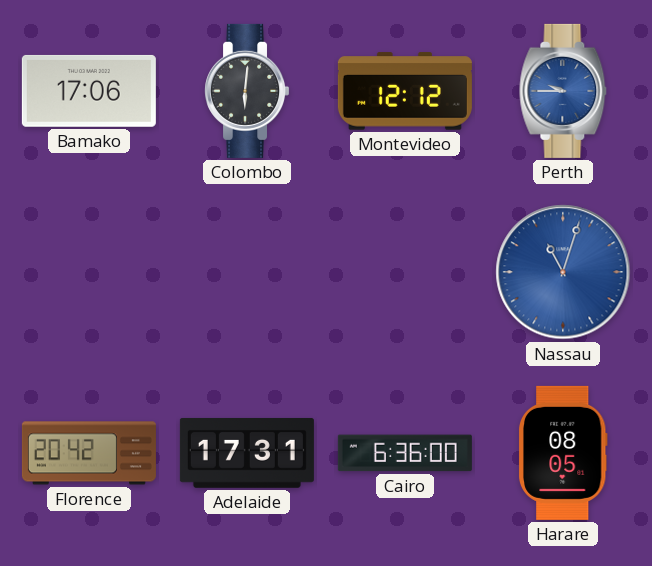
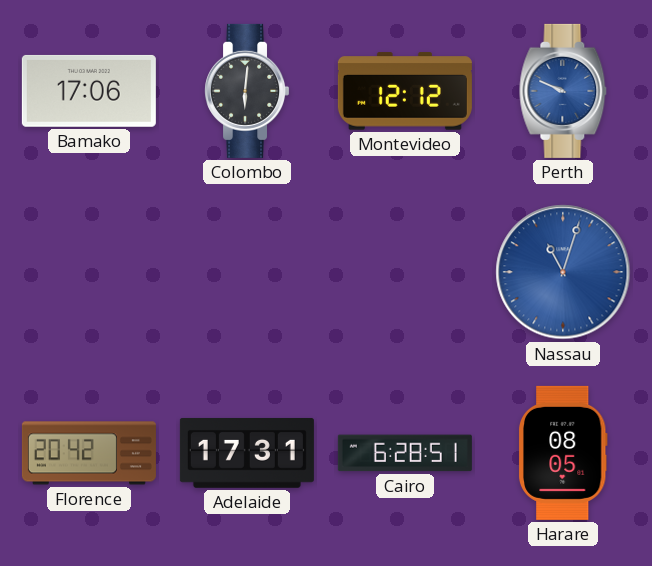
Perth: 9:45 -> 9:49
Cairo: 6:36 -> 6:28
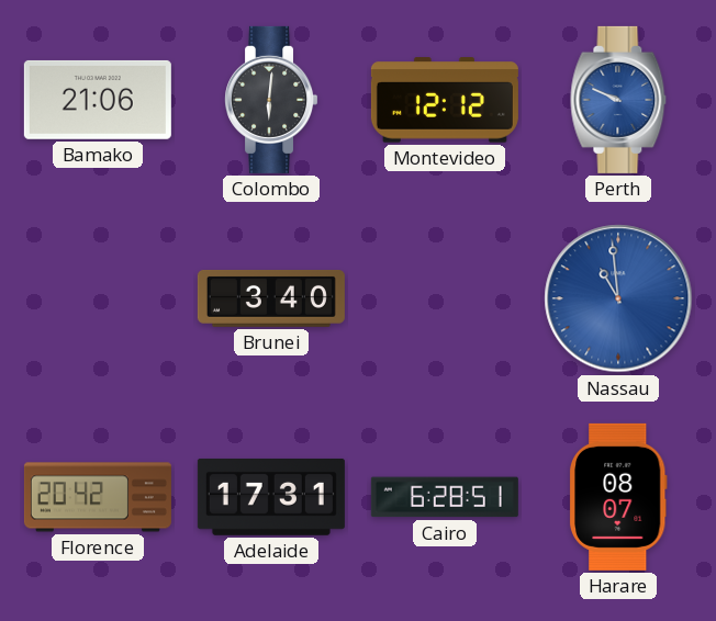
Bamako: 17:06 -> 21:06
Brunei: none -> 3:40
Nassau: 11:03 -> 10:59
Harare: 08:05 -> 08:07
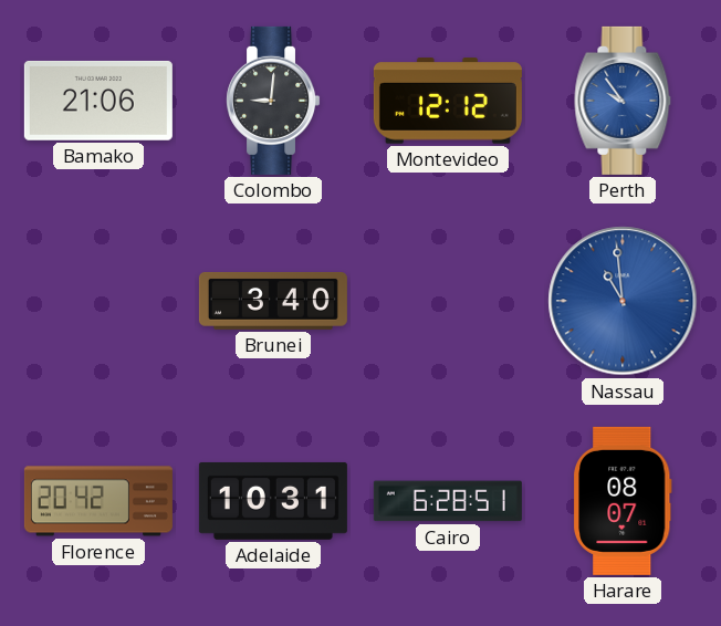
Colombo: 6:01 -> 9:01
Perth: 9:49 -> 9:54
Adelaide: 17:31 -> 10:31
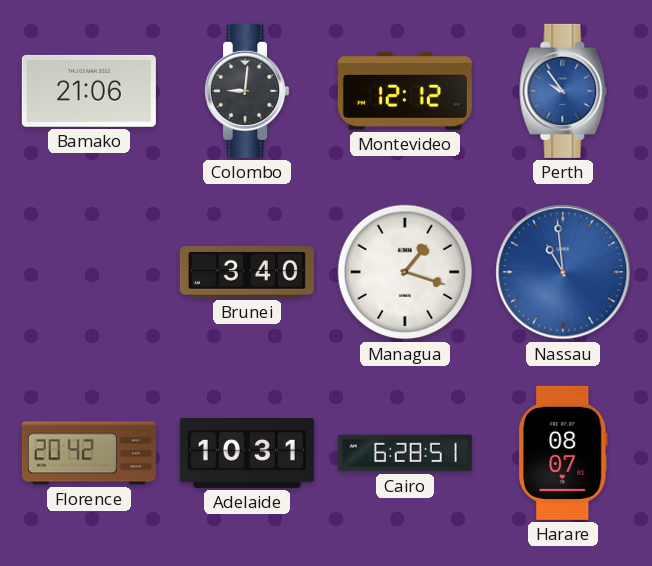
Managua: none -> 1:18
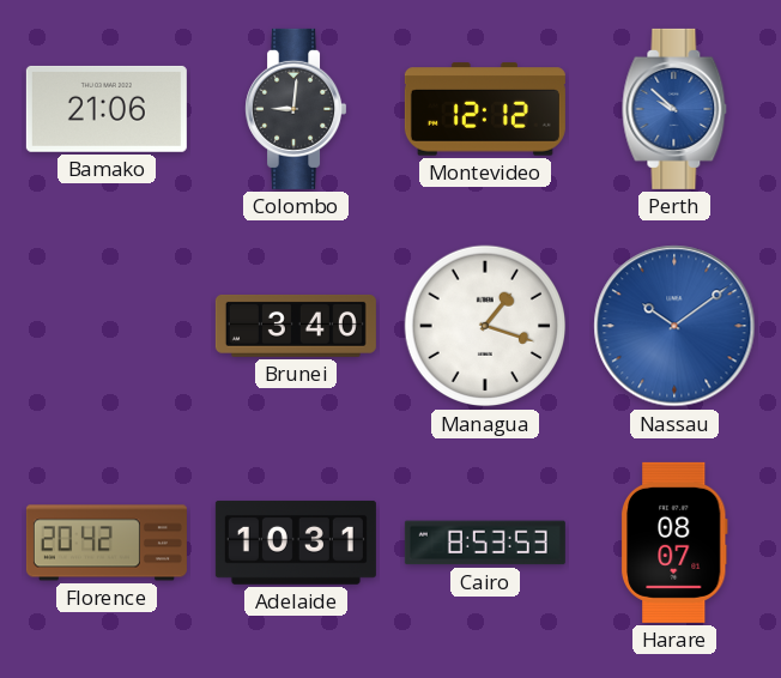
Perth: 9:54 -> 9:52
Nassau: 10:59 -> 10:09
Cairo: 6:28 -> 8:53
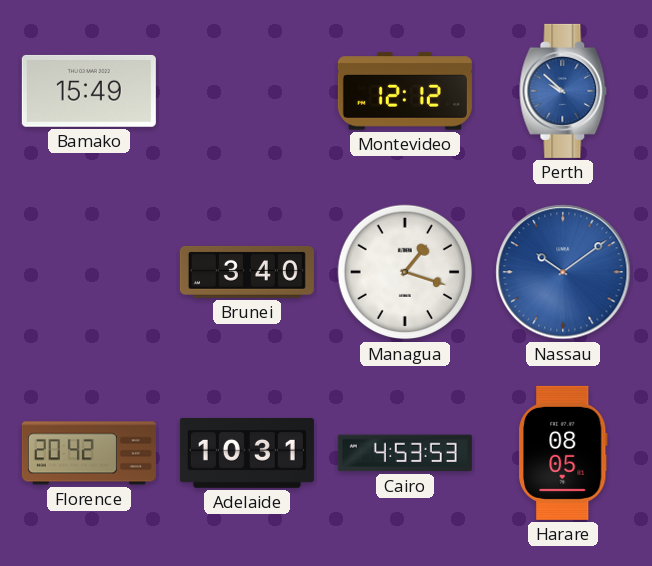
Bamako: 21:06 -> 15:49
Colombo: 9:01 -> none
Cairo: 8:53 -> 4:53
Harare: 08:07 -> 08:05
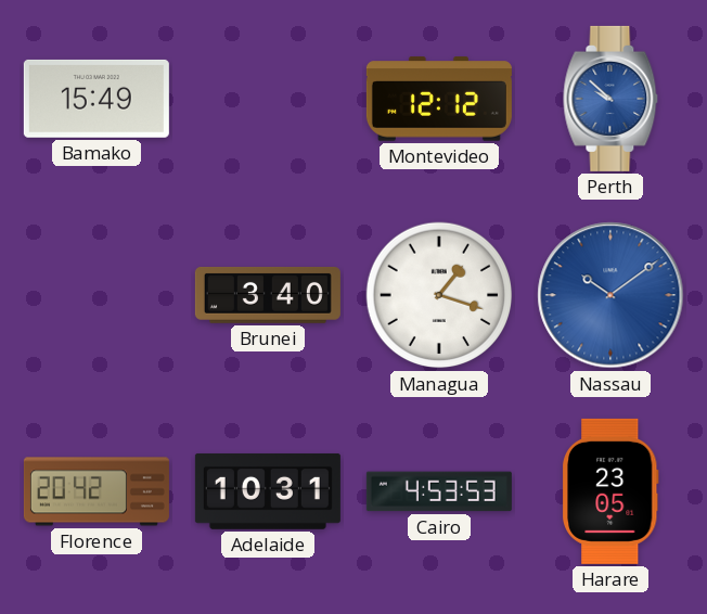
Harare: 08:05 -> 23:05
